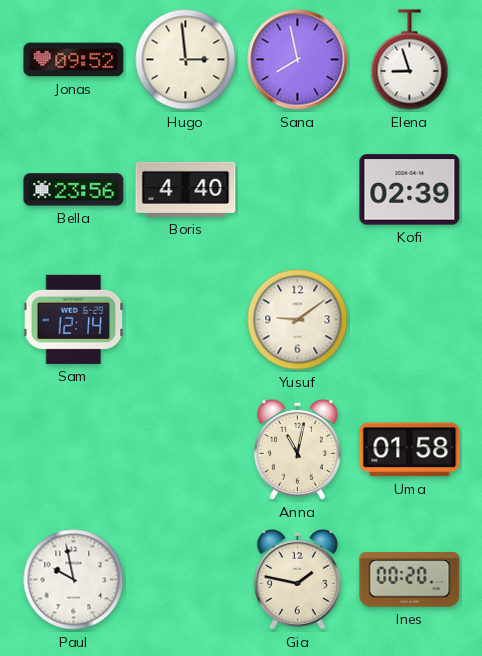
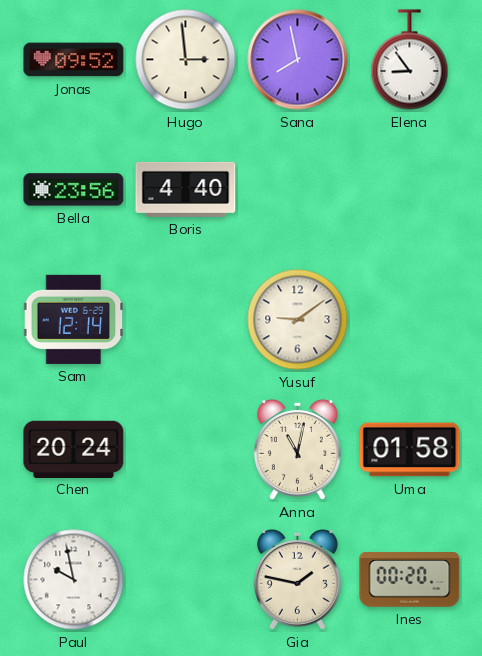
Elena: 8:57 -> 8:54
Kofi: 02:39 -> none
Chen: none -> 20:24
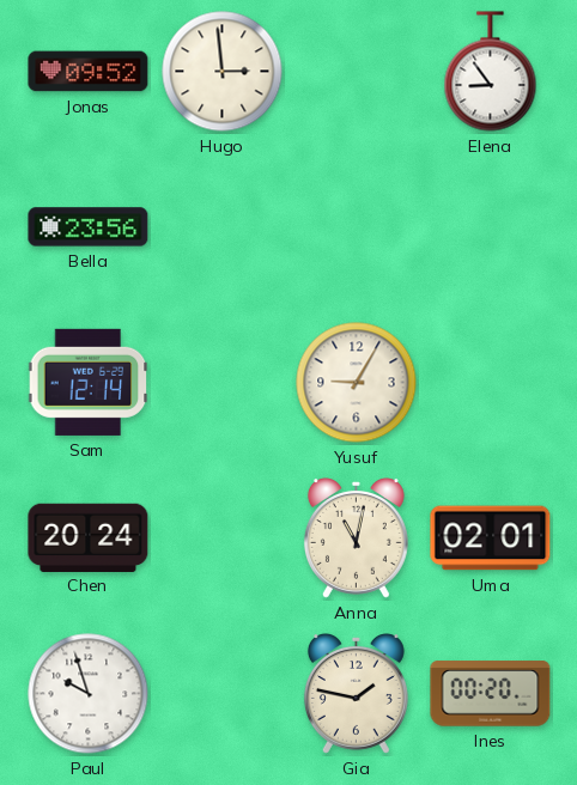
Sana: 7:58 -> none
Boris: 4:40 -> none
Yusuf: 9:09 -> 9:05
Uma: 01:58 -> 02:01
Paul: 9:58 -> 9:57
